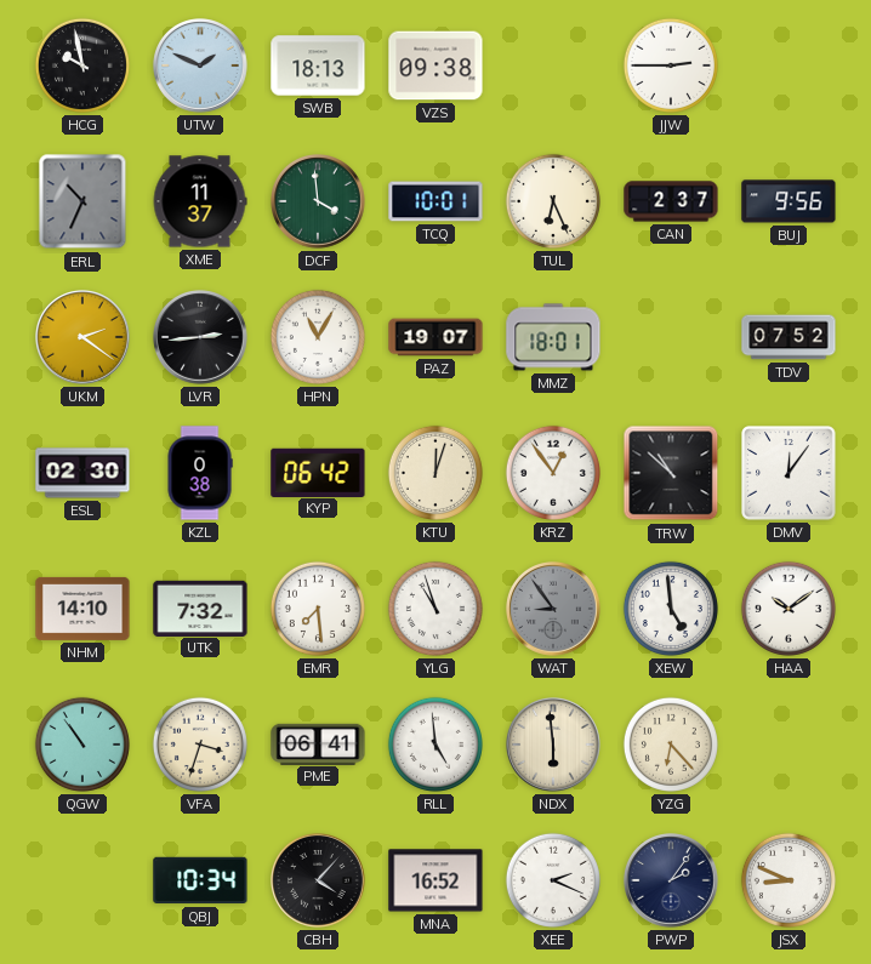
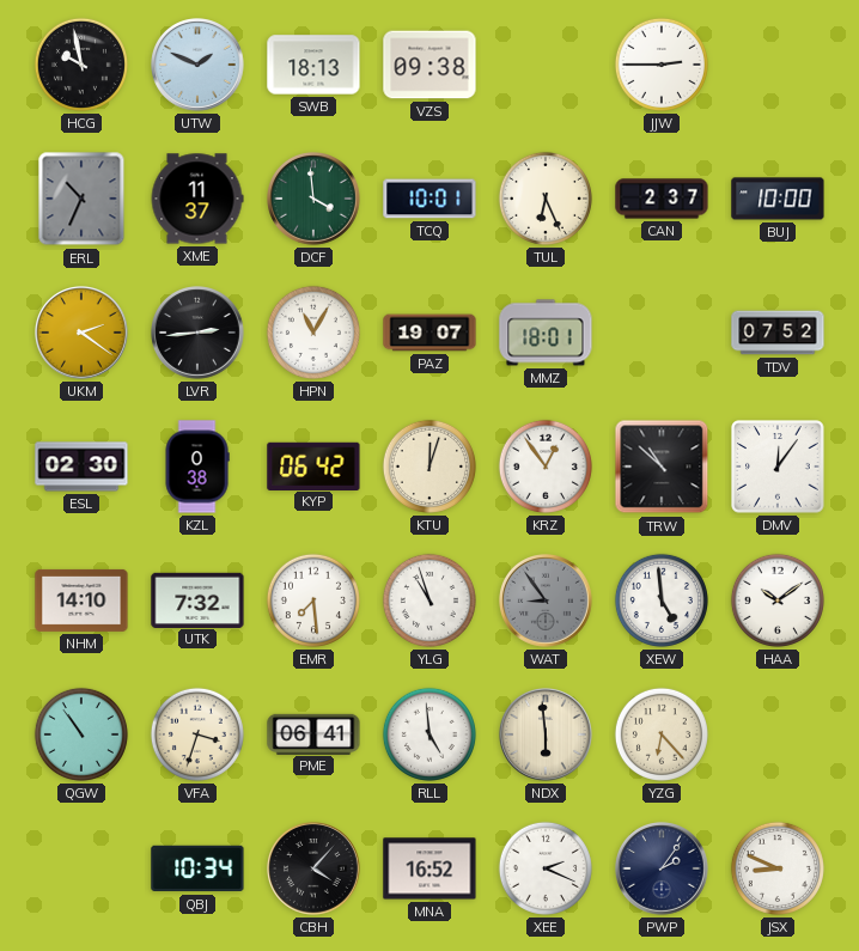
BUJ: 9:56 -> 10:00
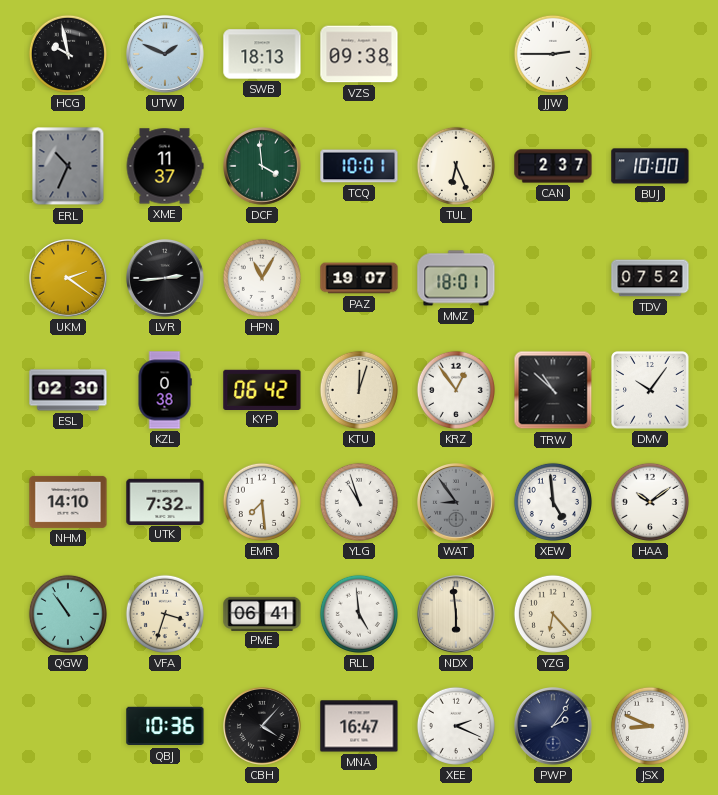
DMV: 12:06 -> 10:06
QBJ: 10:34 -> 10:36
MNA: 16:52 -> 16:47
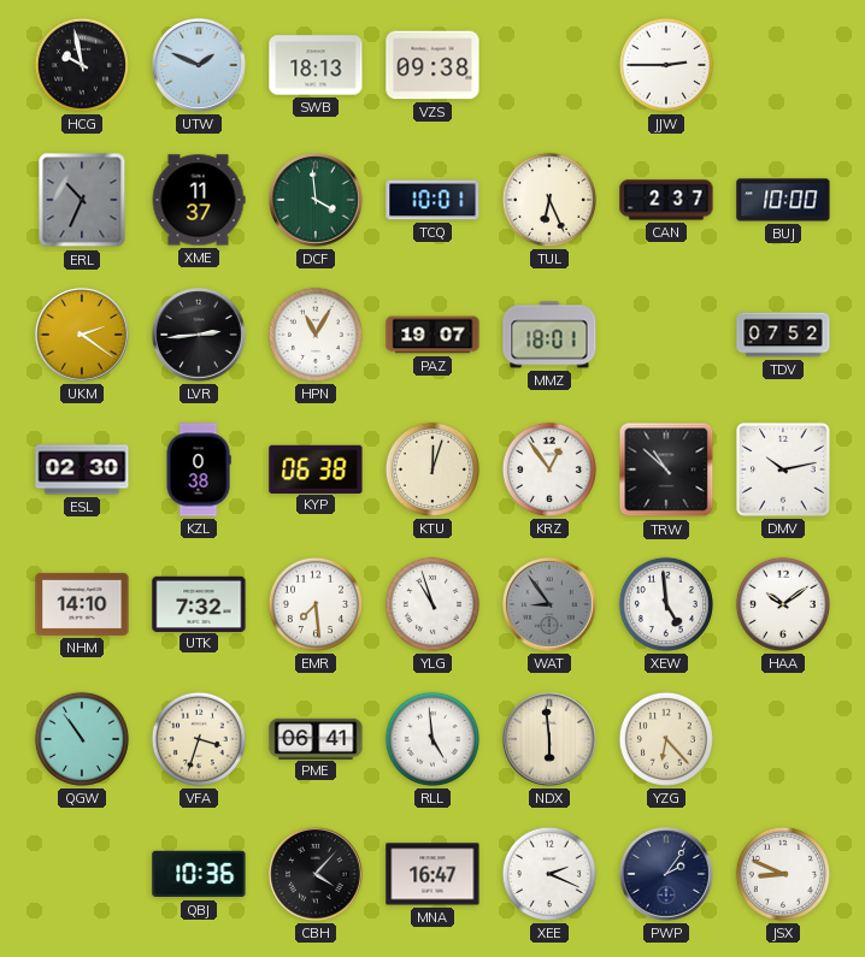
KYP: 06:42 -> 06:38
DMV: 10:06 -> 10:13
